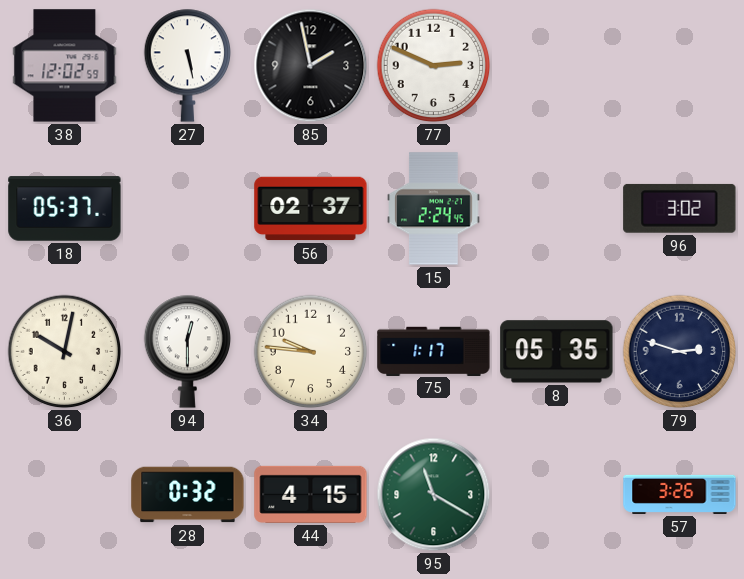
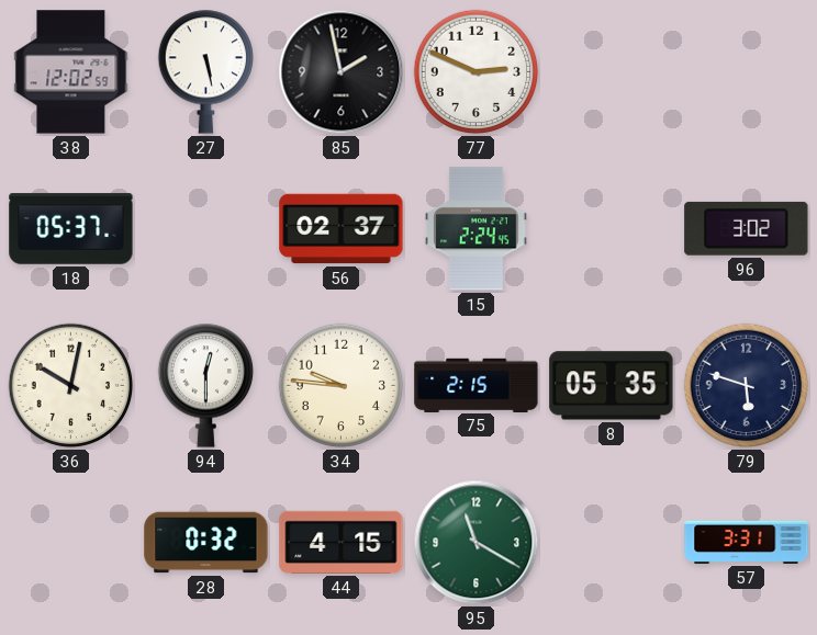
75: 1:17 -> 2:15
79: 2:48 -> 5:48
57: 3:26 -> 3:31
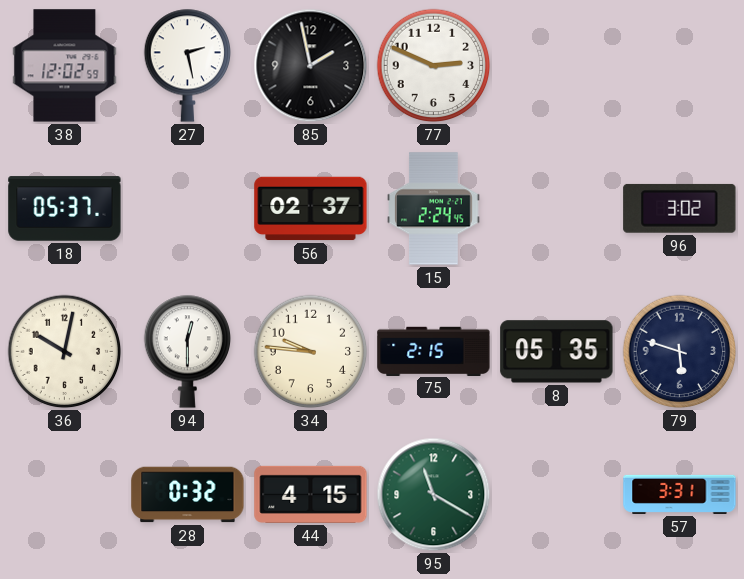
27: 5:28 -> 2:28
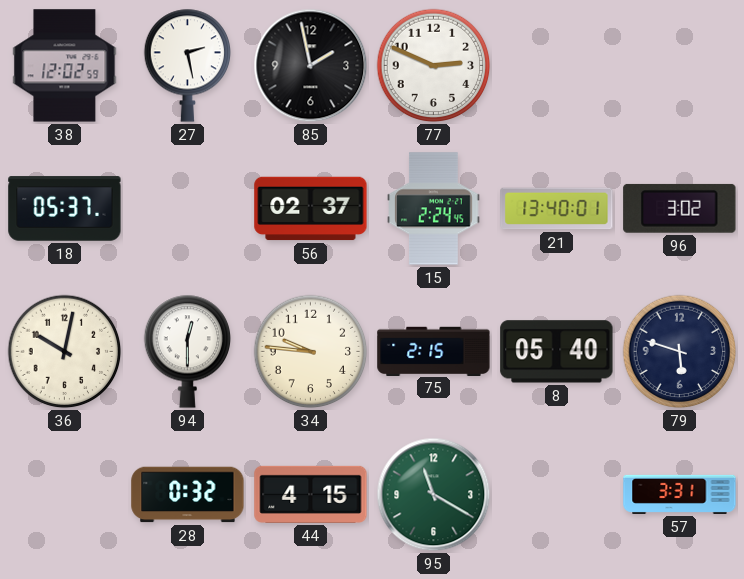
21: none -> 13:40
8: 05:35 -> 05:40
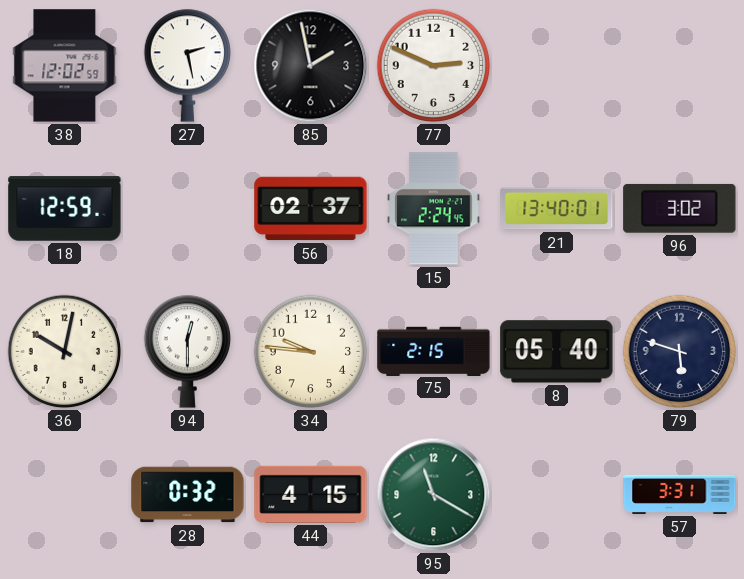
18: 05:37 -> 12:59
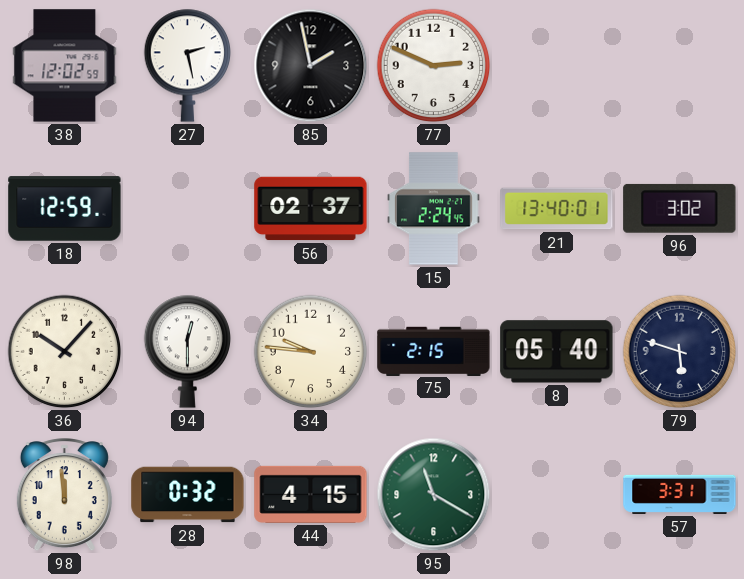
36: 10:02 -> 10:07
98: none -> 11:59
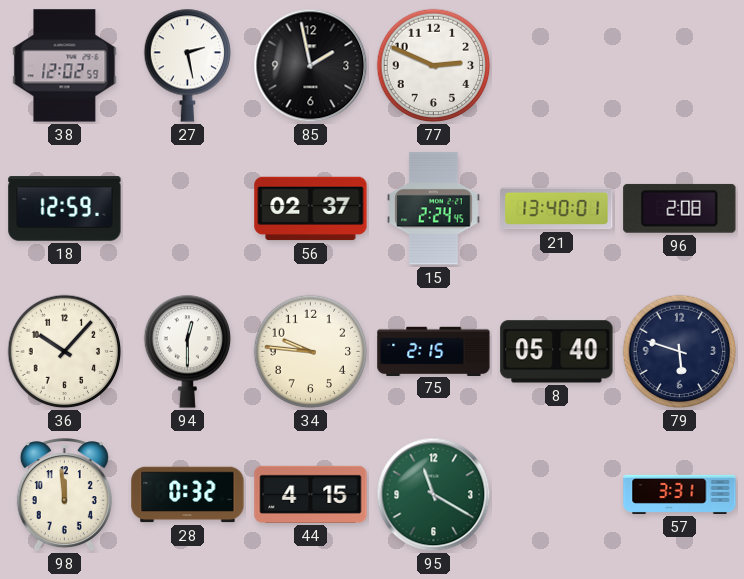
96: 3:02 -> 2:08
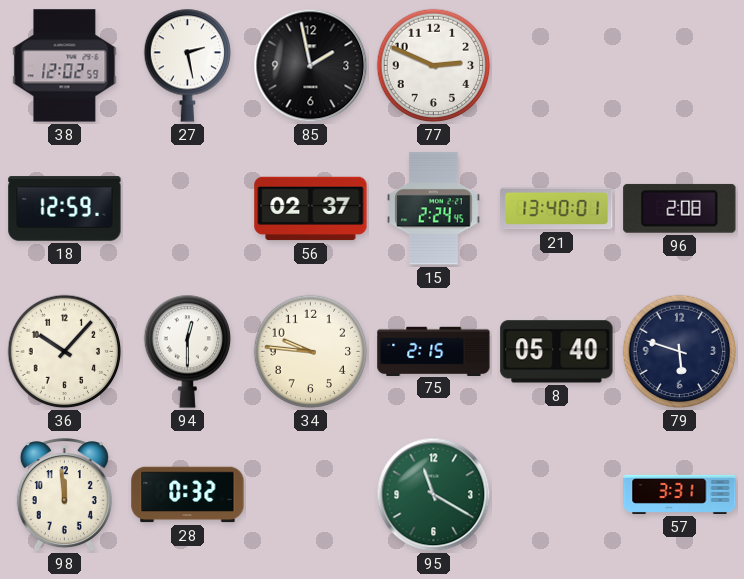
44: 4:15 -> none
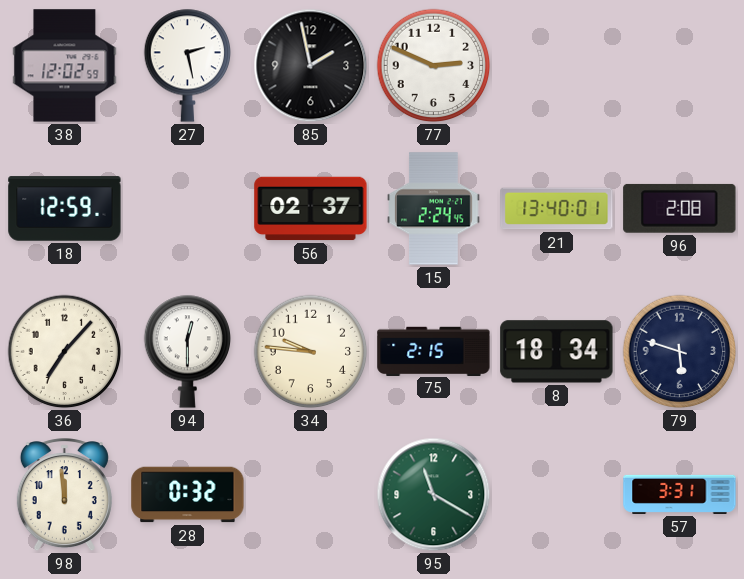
36: 10:07 -> 7:07
8: 05:40 -> 18:34
